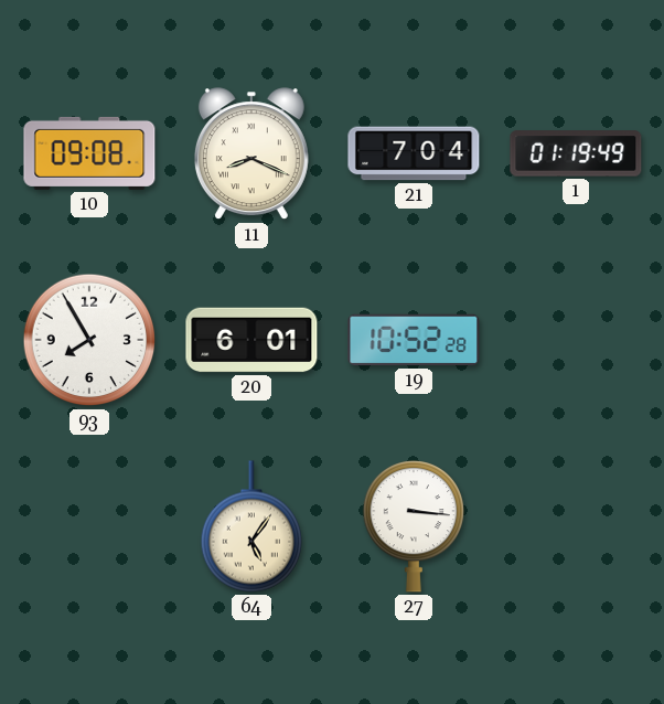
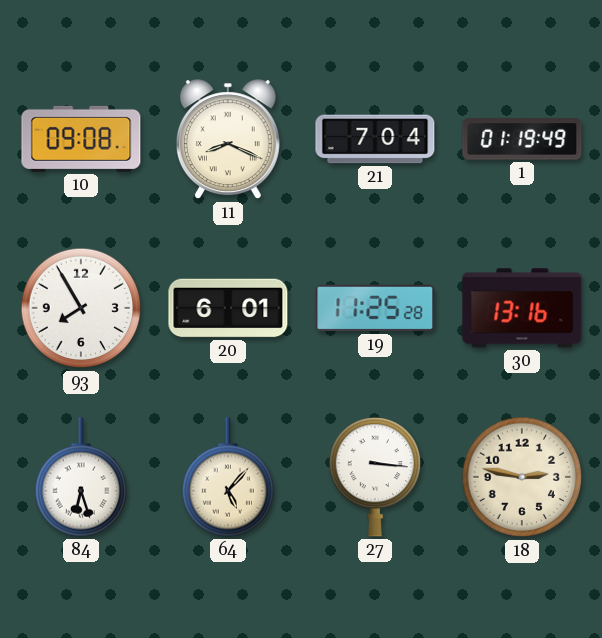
19: 10:52 -> 11:25
30: none -> 13:16
84: none -> 6:27
64: 5:06 -> 5:07
18: none -> 2:47
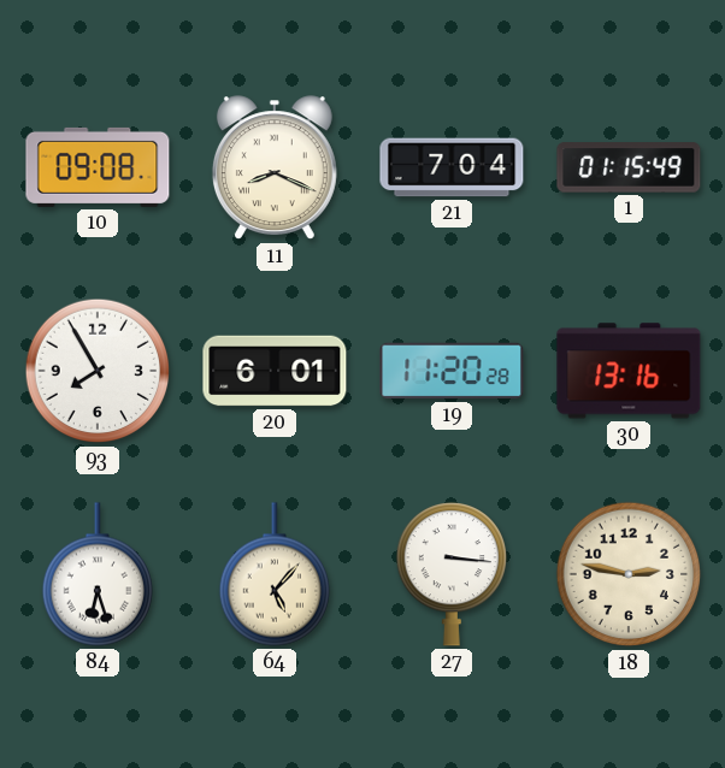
1: 01:19 -> 01:15
19: 11:25 -> 11:20
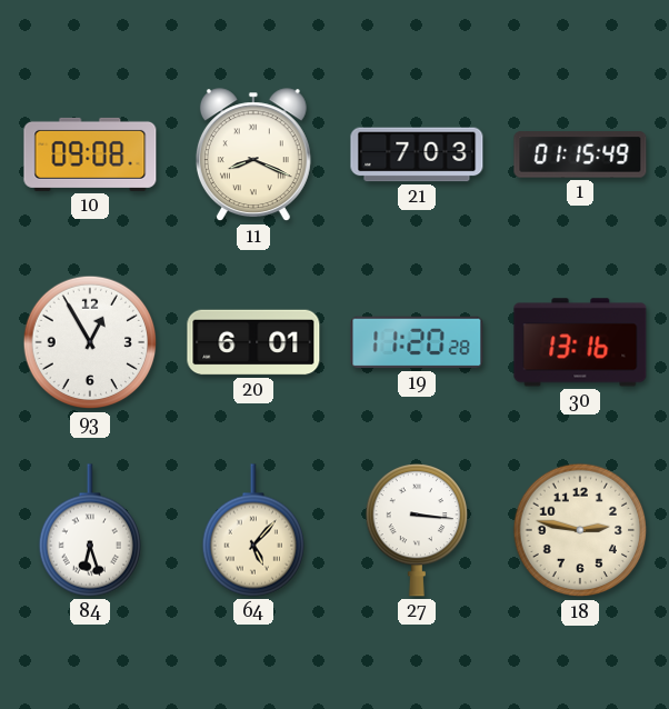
21: 7:04 -> 7:03
93: 7:55 -> 12:55
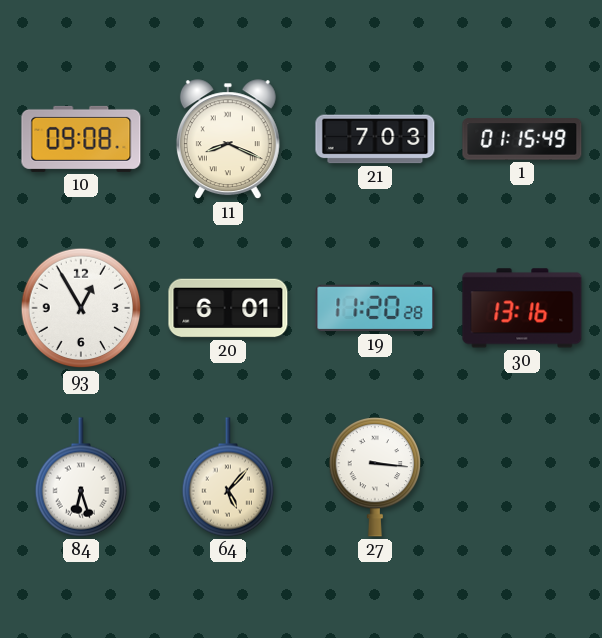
18: 2:47 -> none
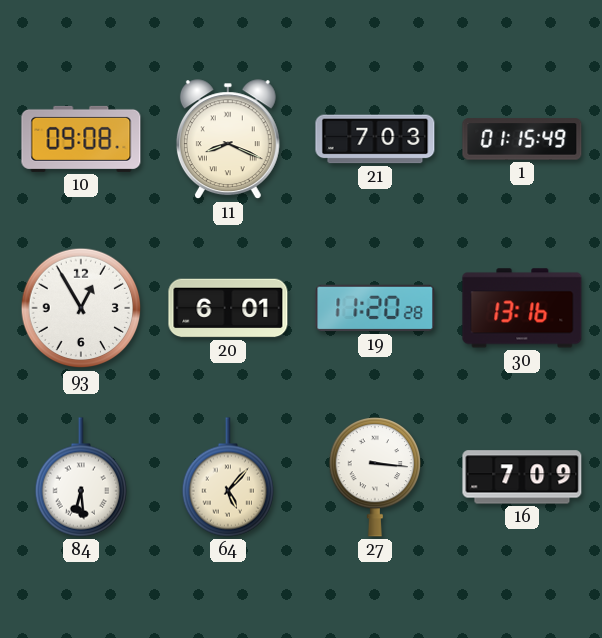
84: 6:27 -> 6:29
16: none -> 7:09
